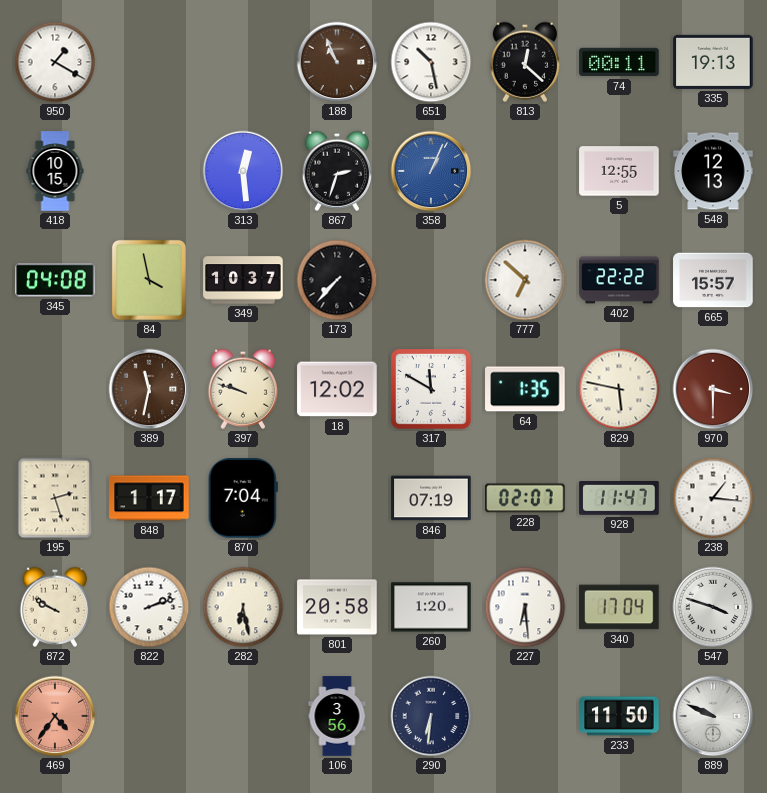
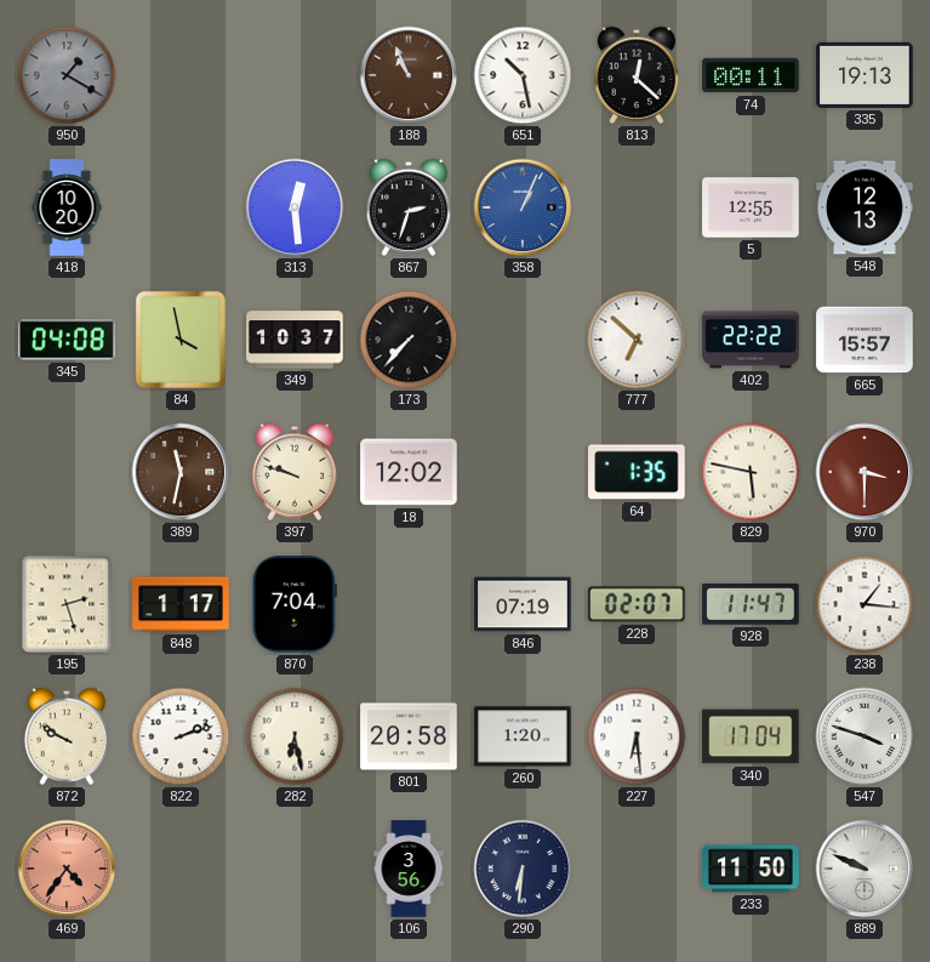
950 dial: white -> grey
418: 10:15 -> 10:20
317: 11:50 -> none
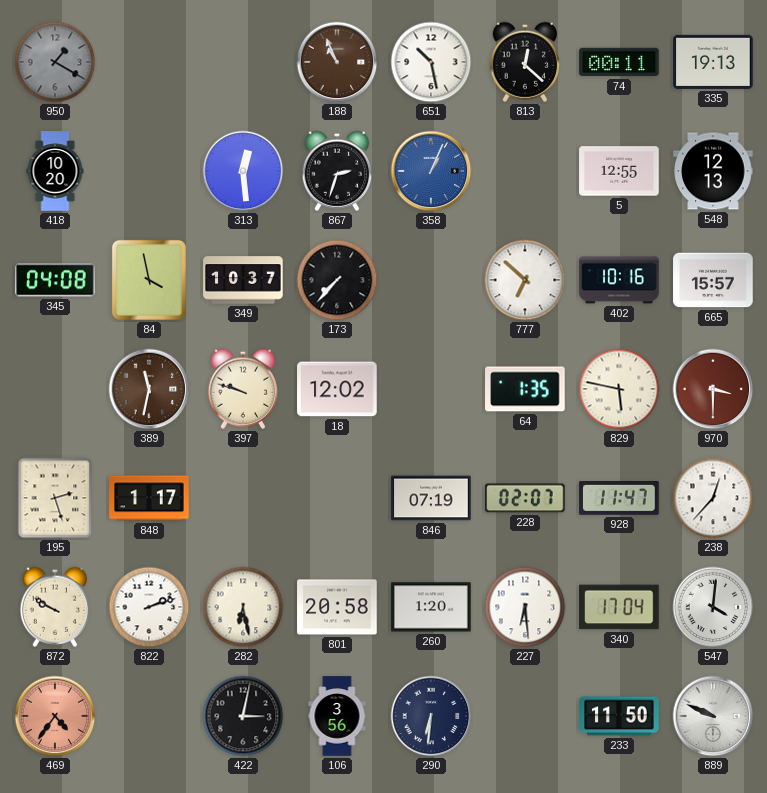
402: 22:22 -> 10:16
870: 7:04 -> none
238: 1:16 -> 12:37
547: 3:48 -> 4:01
422: none -> 3:02
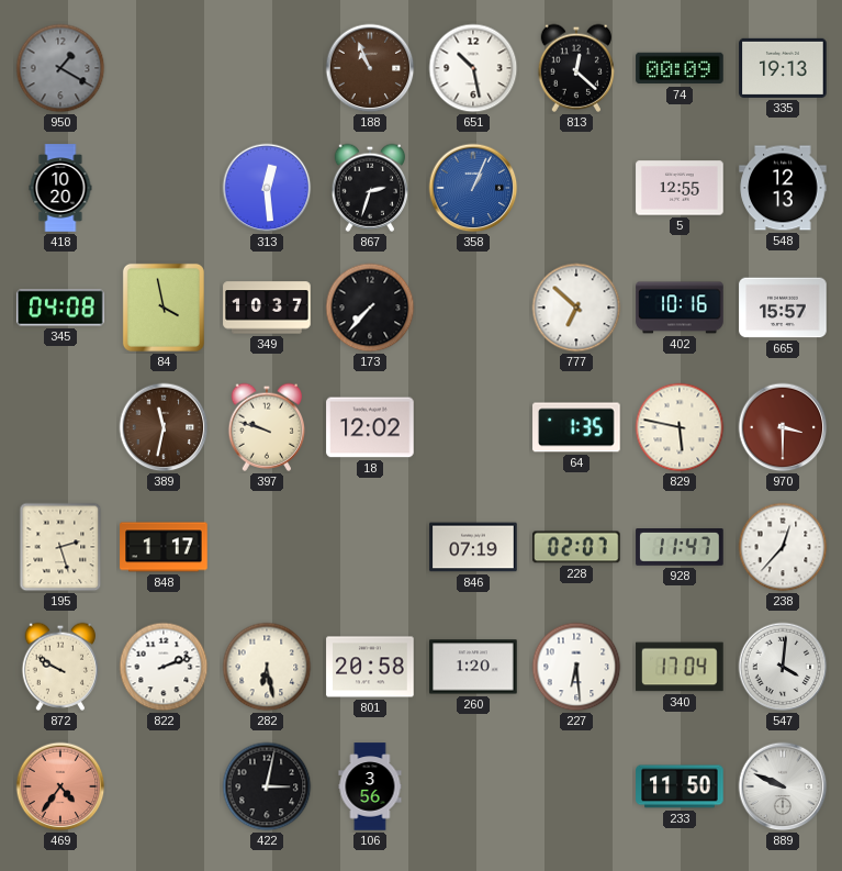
74: 00:11 -> 00:09
290: 6:31 -> none
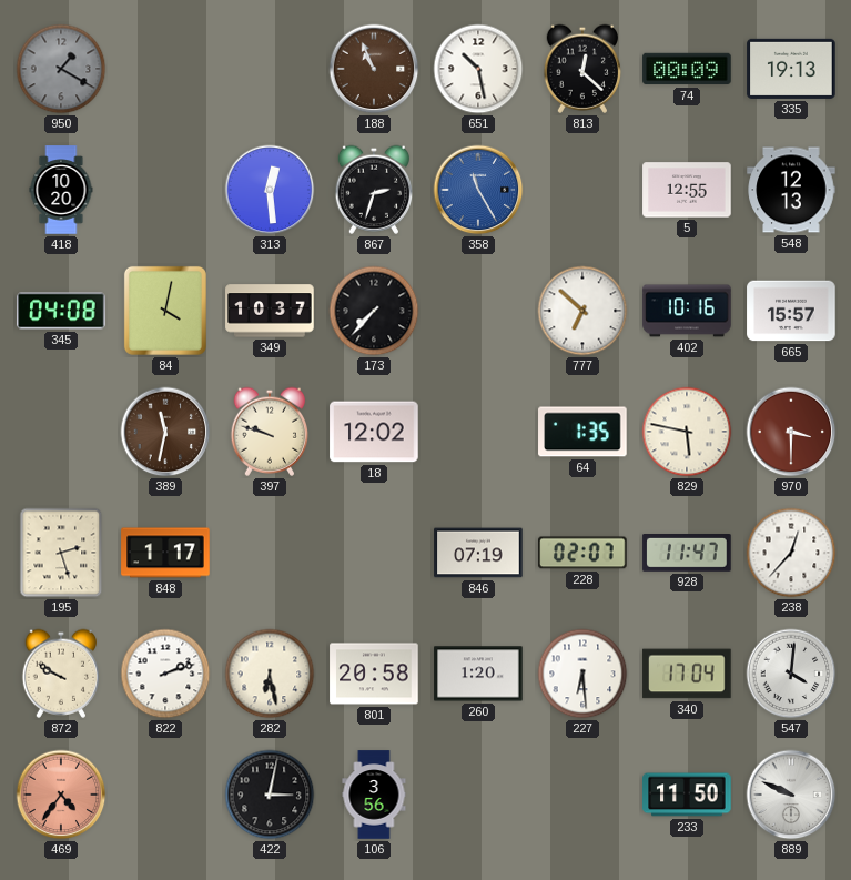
358: 1:04 -> 11:25
84: 3:58 -> 4:02
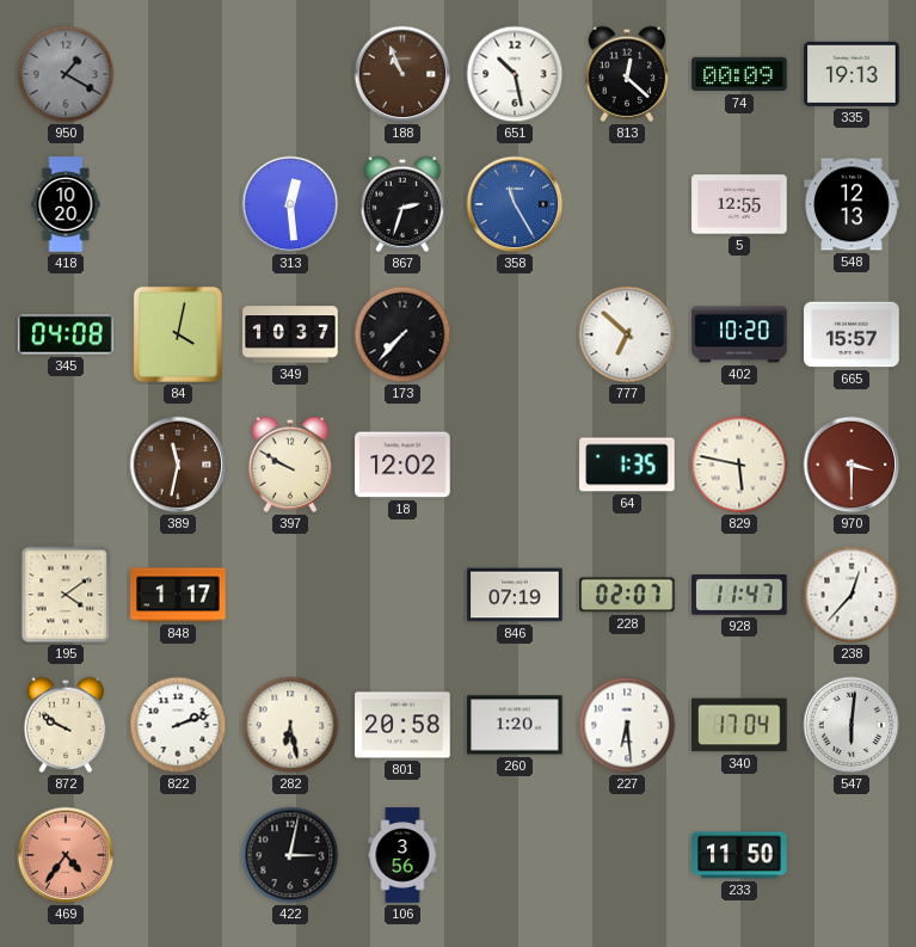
402: 10:16 -> 10:20
397: 9:48 -> 9:50
195: 2:27 -> 4:09
547: 4:01 -> 6:01
889: 9:49 -> none
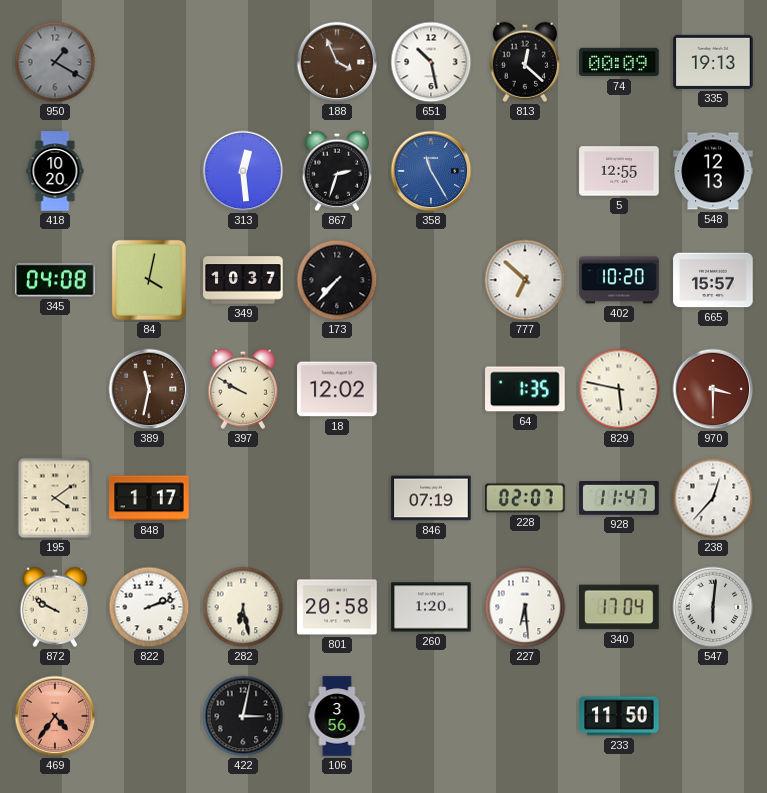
188: 10:56 -> 3:56
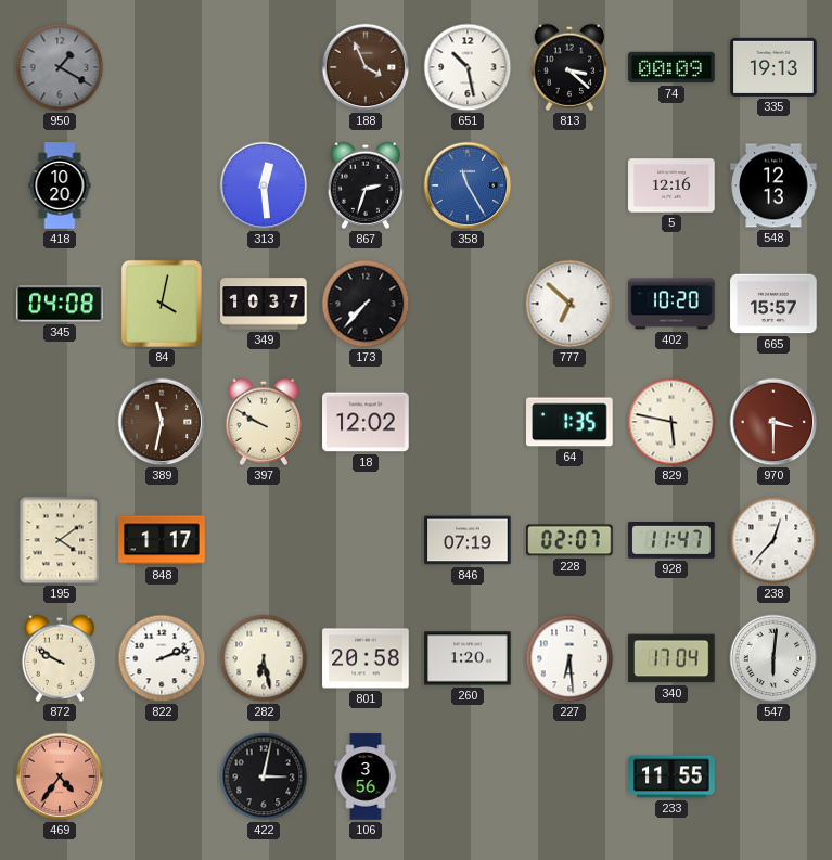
813: 12:22 -> 3:22
5: 12:55 -> 12:16
233: 11:50 -> 11:55
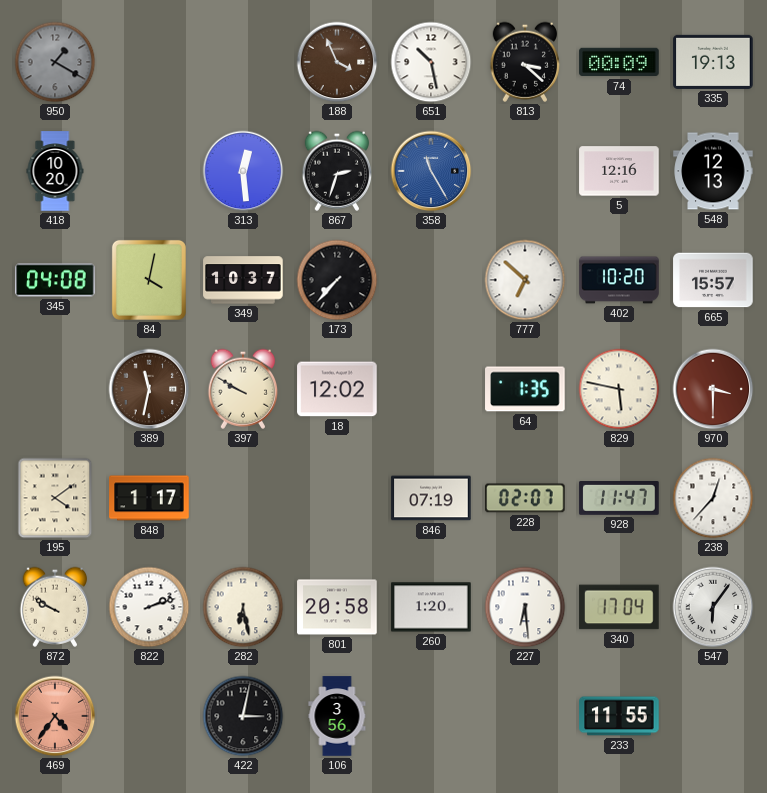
547: 6:01 -> 6:06
